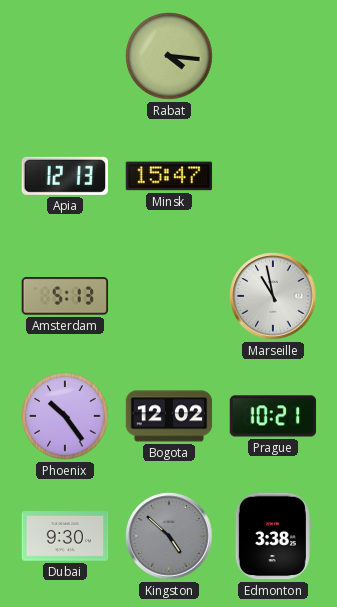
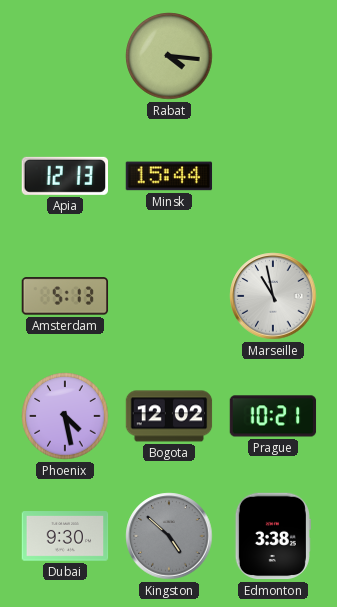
Minsk: 15:47 -> 15:44
Phoenix: 10:24 -> 4:28
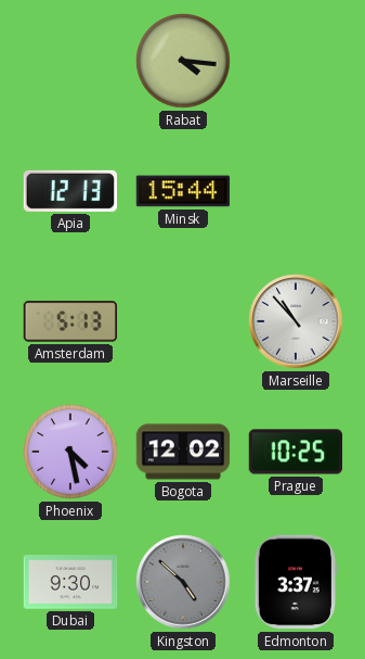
Marseille: 10:58 -> 10:53
Prague: 10:21 -> 10:25
Edmonton: 3:38 -> 3:37
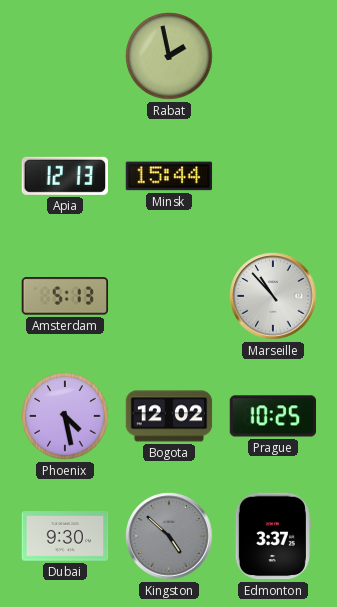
Rabat: 4:16 -> 1:58
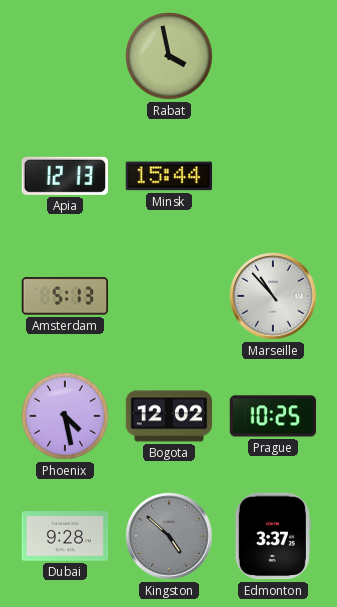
Rabat: 1:58 -> 3:58
Dubai: 9:30 -> 9:28
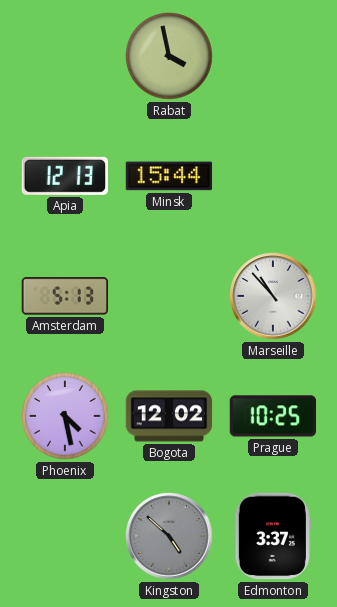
Dubai: 9:28 -> none
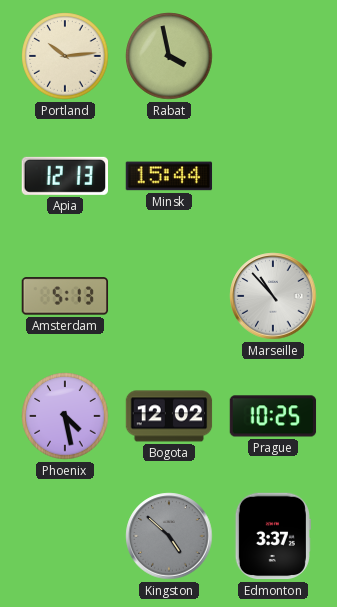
Portland: none -> 10:14
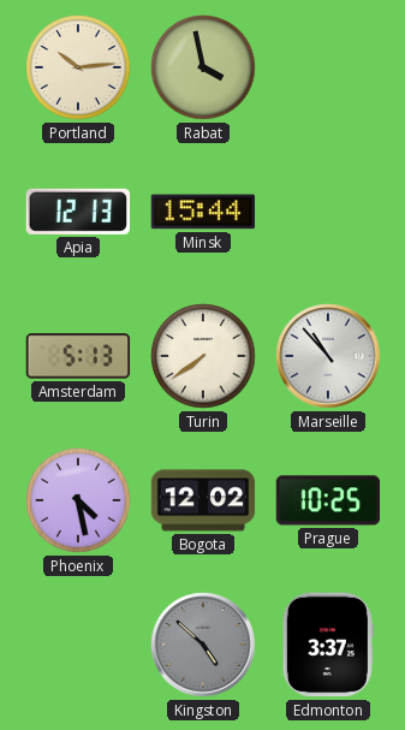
Turin: none -> 7:39
